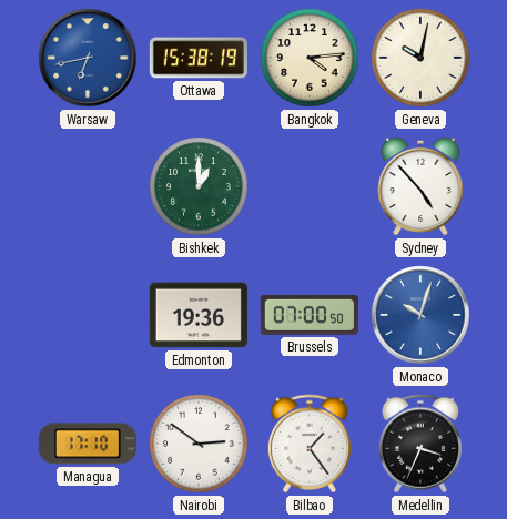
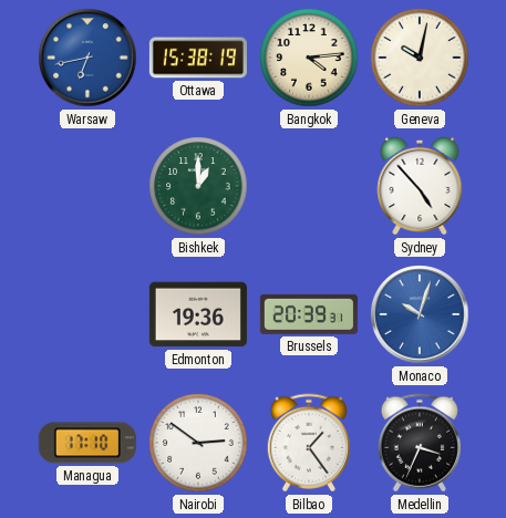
Brussels: 07:00 -> 20:39
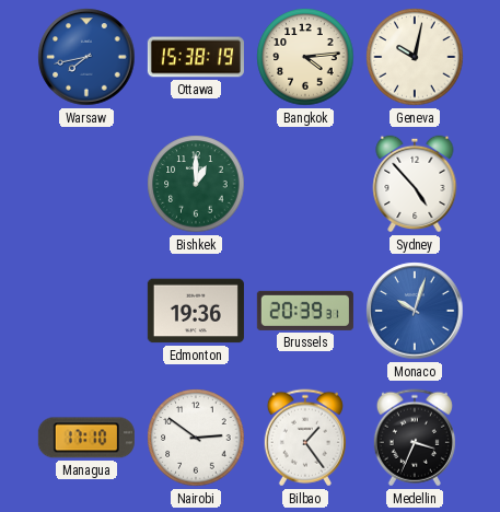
Warsaw: 6:43 -> 7:43
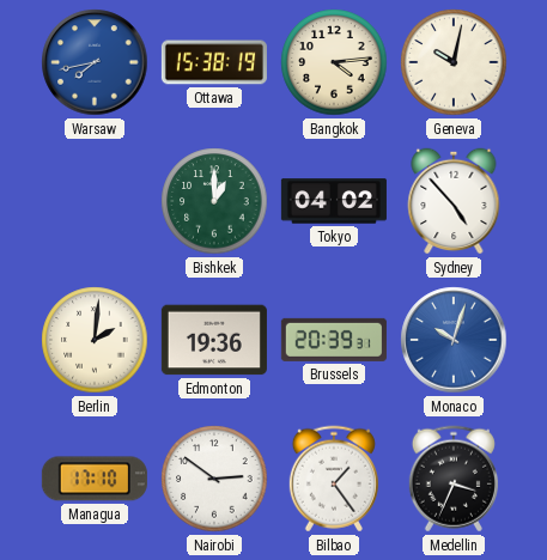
Tokyo: none -> 04:02
Berlin: none -> 2:01
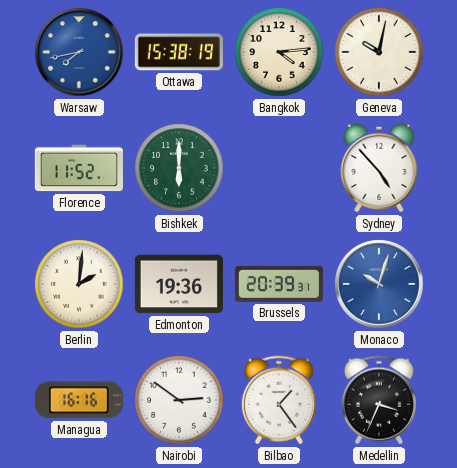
Florence: none -> 11:52
Bishkek: 1:00 -> 6:00
Tokyo: 04:02 -> none
Managua: 17:10 -> 16:16
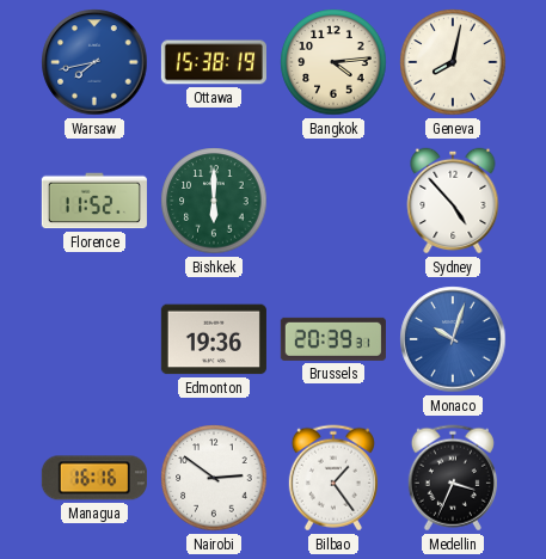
Geneva: 10:02 -> 8:02
Berlin: 2:01 -> none
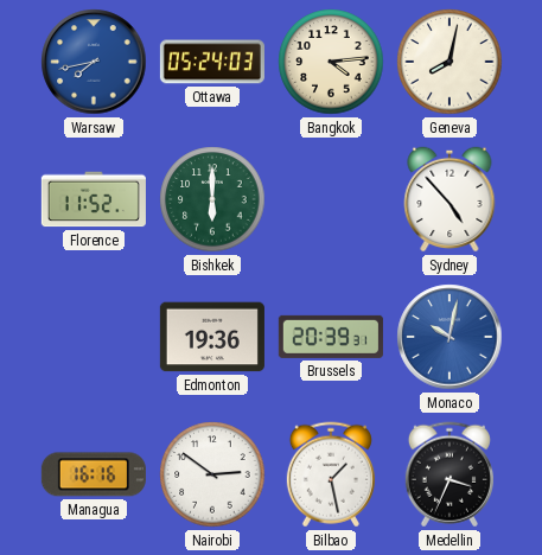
Ottawa: 15:38 -> 05:24
Monaco: 10:03 -> 10:02
Bilbao: 1:24 -> 1:28
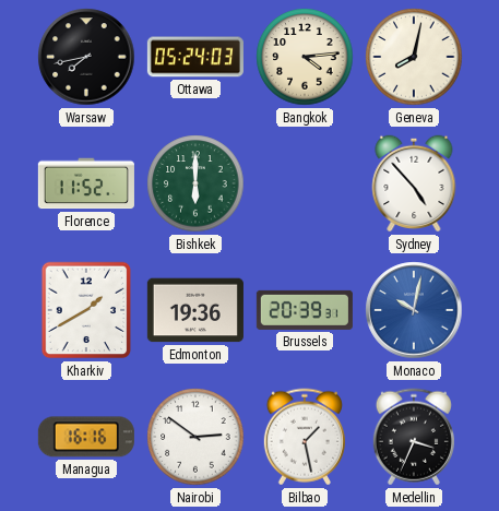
Warsaw dial: blue -> black
Kharkiv: none -> 1:40
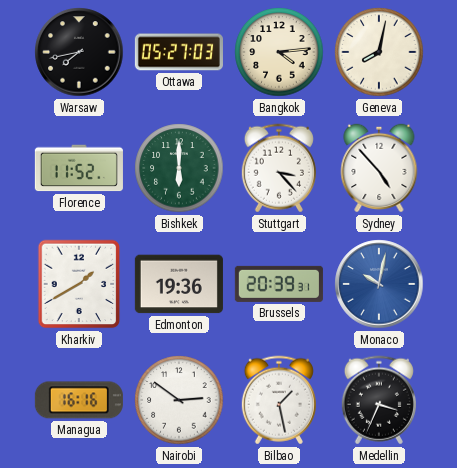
Ottawa: 05:24 -> 05:27
Stuttgart: none -> 3:23
